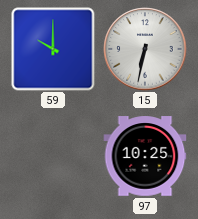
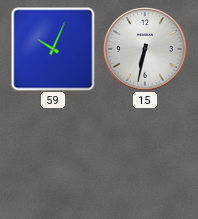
59: 10:00 -> 10:04
97: 10:25 -> none
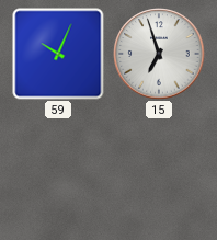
15: 6:32 -> 6:57
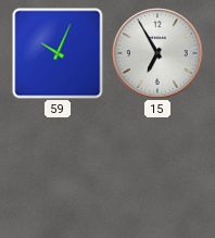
15: 6:57 -> 6:55
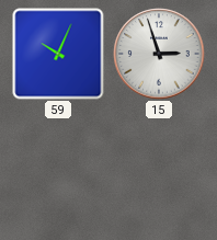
15: 6:55 -> 2:57
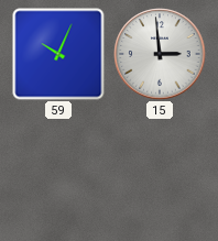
15: 2:57 -> 2:59
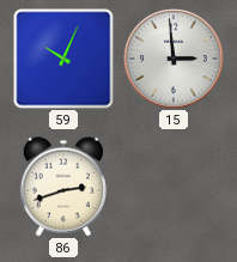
86: none -> 2:42
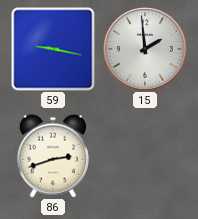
59: 10:04 -> 9:17
15: 2:59 -> 1:59
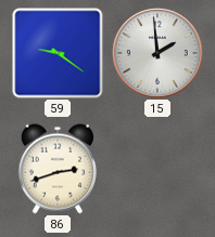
59: 9:17 -> 9:21
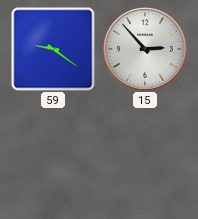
15: 1:59 -> 2:53
86: 2:42 -> none
